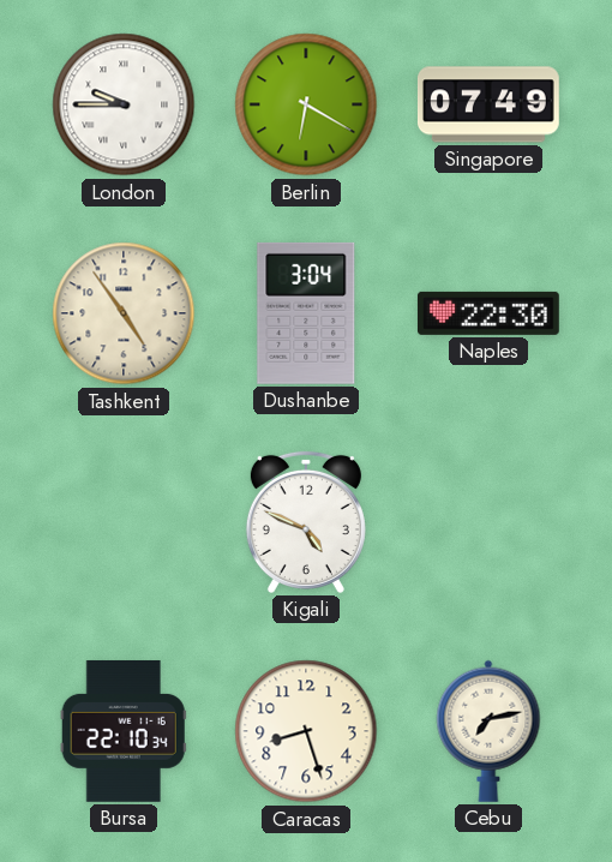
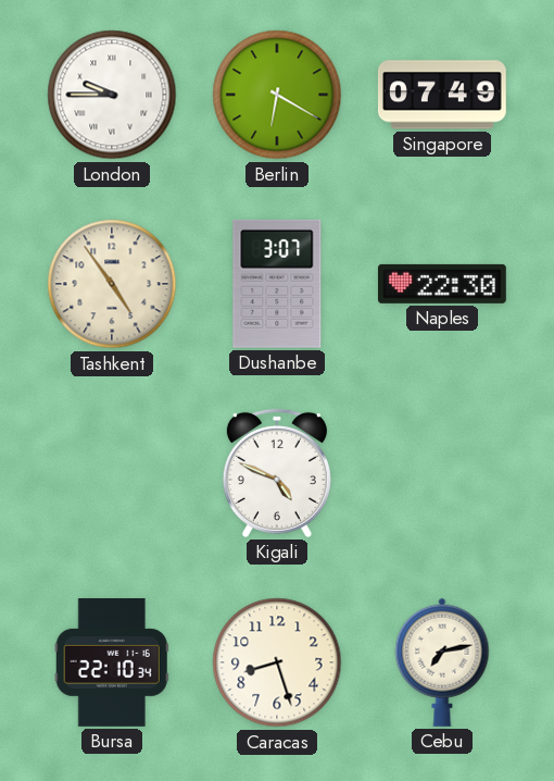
Dushanbe: 3:04 -> 3:07
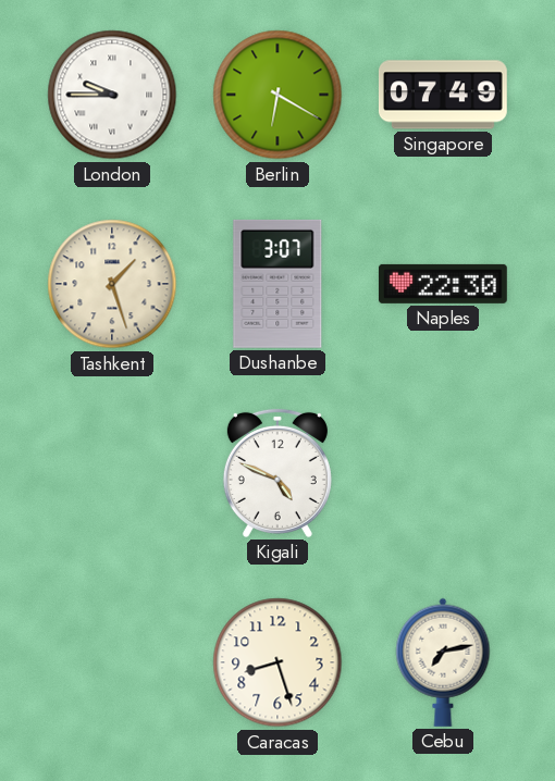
Tashkent: 4:54 -> 1:27
Bursa: 22:10 -> none
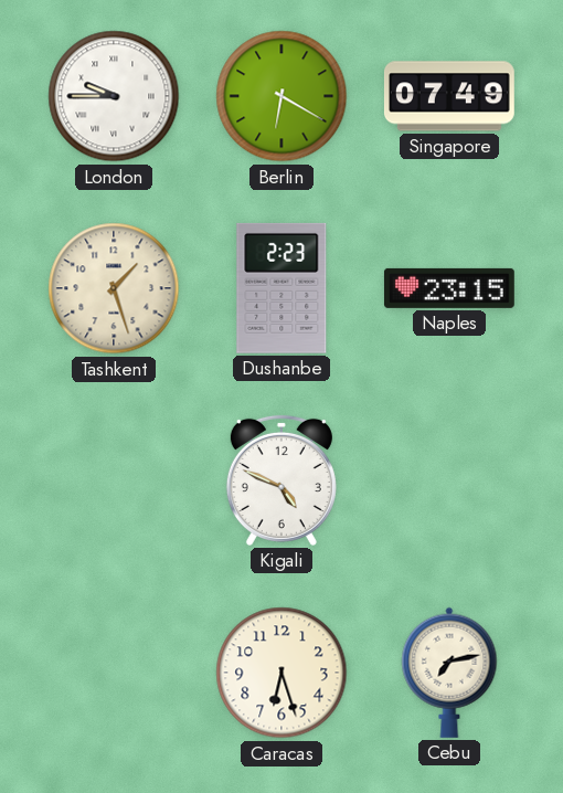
Dushanbe: 3:07 -> 2:23
Naples: 22:30 -> 23:15
Caracas: 8:27 -> 6:27
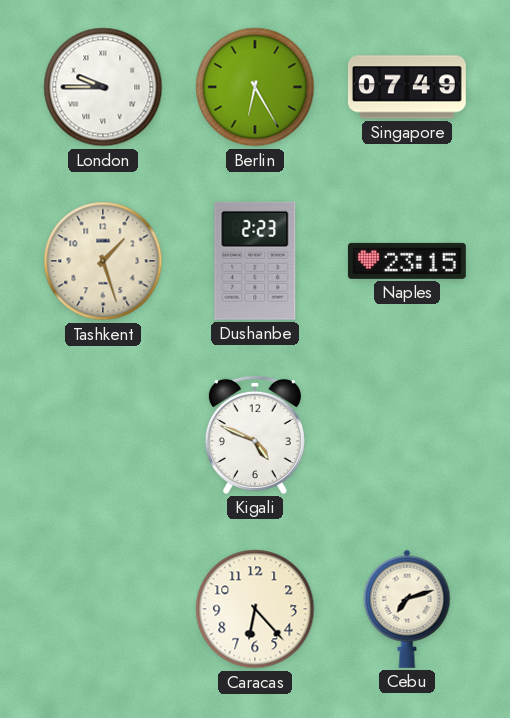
Berlin: 6:20 -> 6:25
Caracas: 6:27 -> 6:23
Cebu: 7:13 -> 7:12
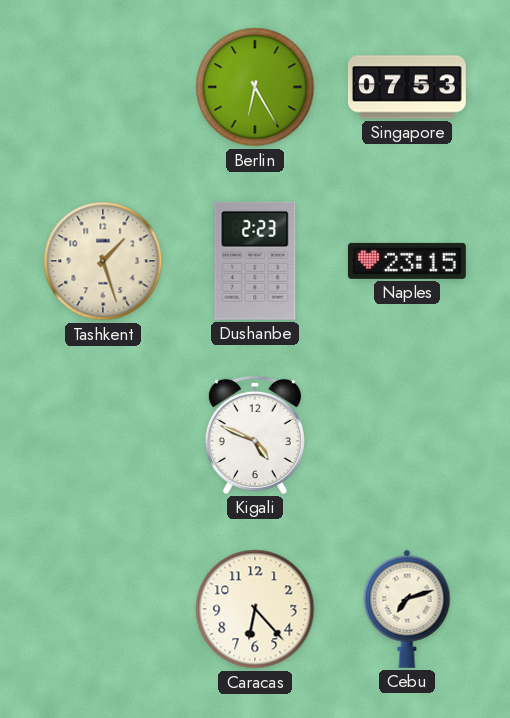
London: 9:45 -> none
Singapore: 07:49 -> 07:53
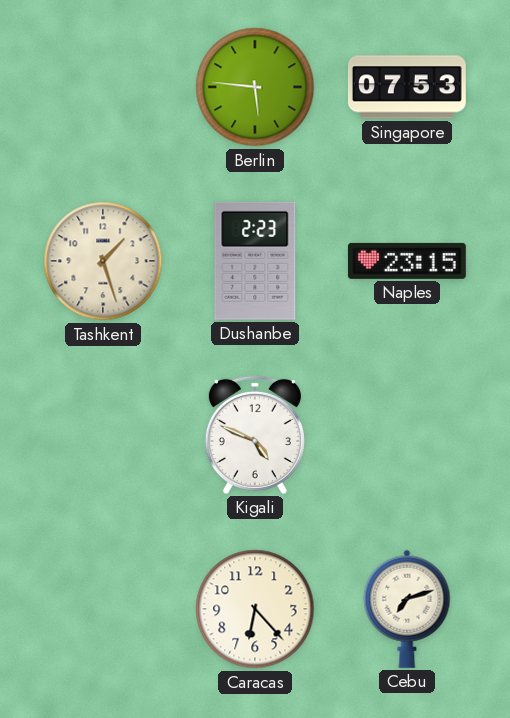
Berlin: 6:25 -> 5:46
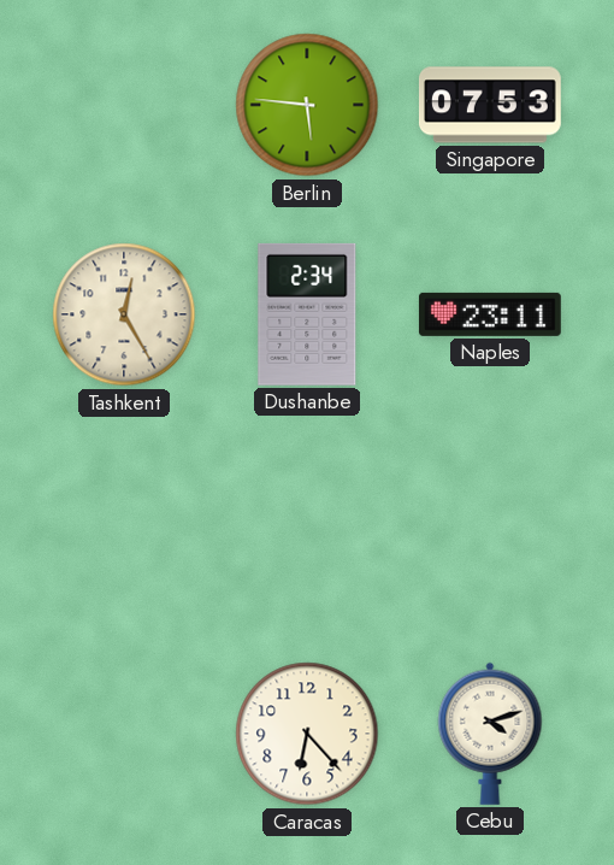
Tashkent: 1:27 -> 12:25
Dushanbe: 2:23 -> 2:34
Naples: 23:15 -> 23:11
Kigali: 4:49 -> none
Cebu: 7:12 -> 4:12
